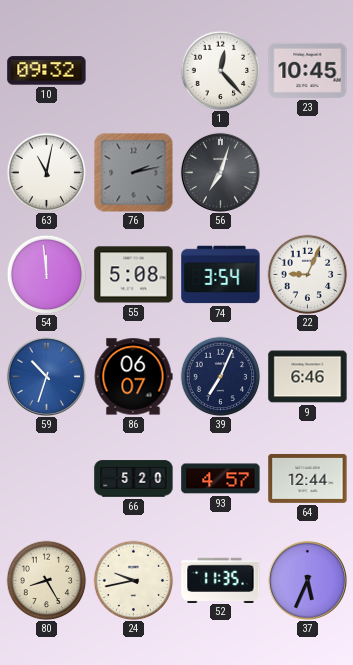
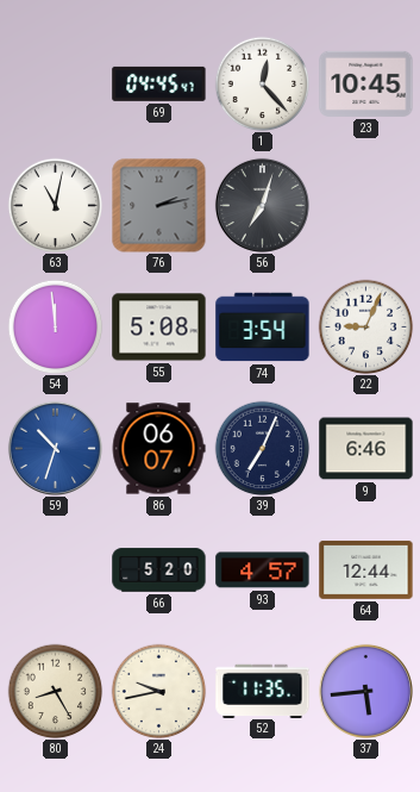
10: 09:32 -> none
69: none -> 04:45
37: 5:34 -> 5:44
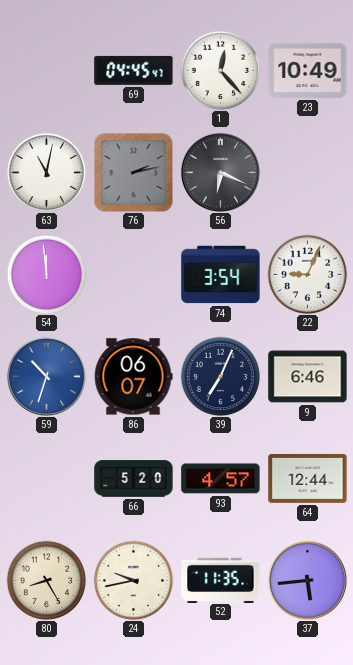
23: 10:45 -> 10:49
56: 7:03 -> 6:19
55: 5:08 -> none
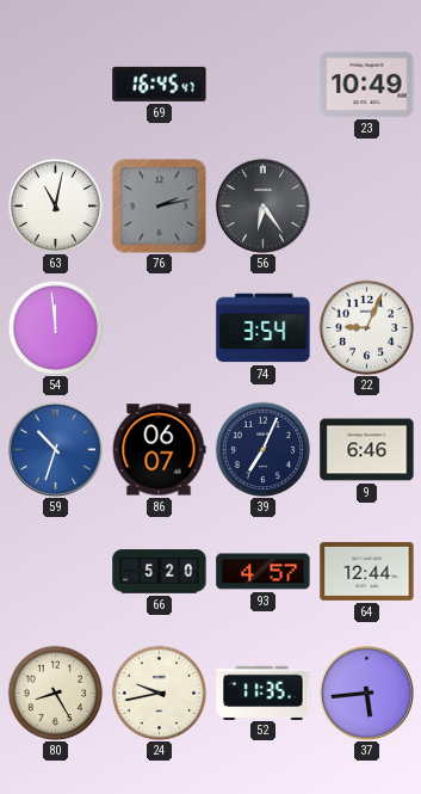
69: 04:45 -> 16:45
1: 12:23 -> none
56: 6:19 -> 6:24
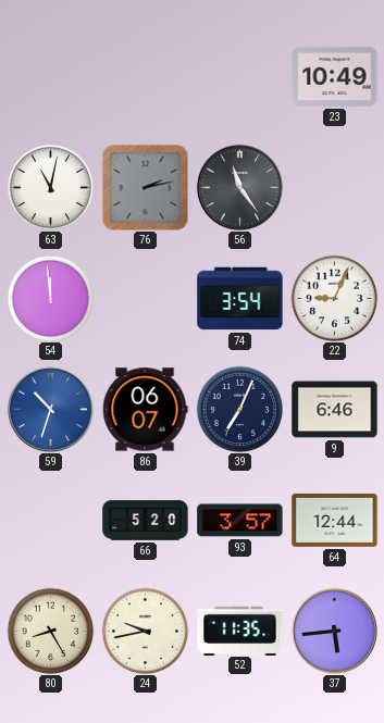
69: 16:45 -> none
56: 6:24 -> 11:24
93: 4:57 -> 3:57
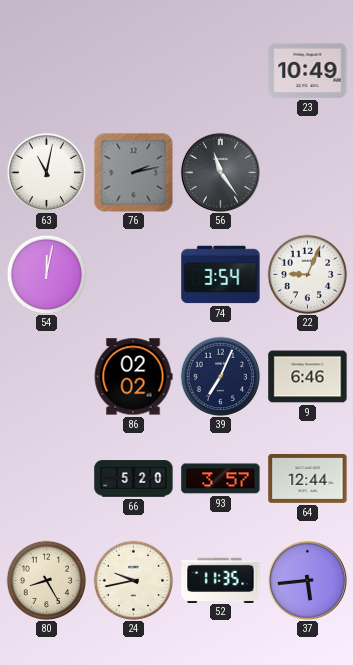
54: 11:59 -> 12:02
59: 10:33 -> none
86: 06:07 -> 02:02
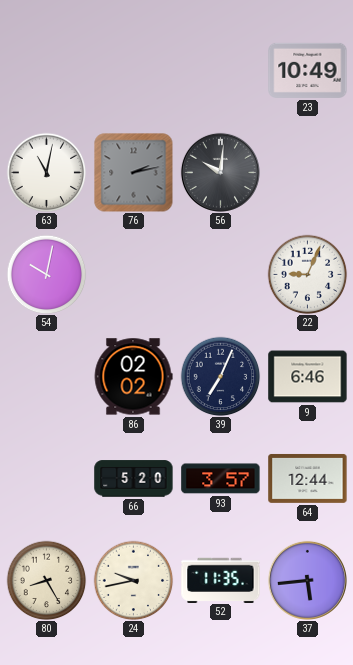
56: 11:24 -> 10:01
54: 12:02 -> 10:02
74: 3:54 -> none
